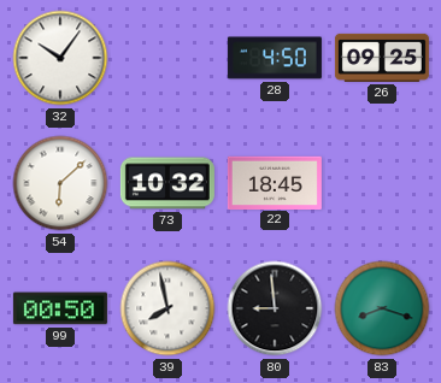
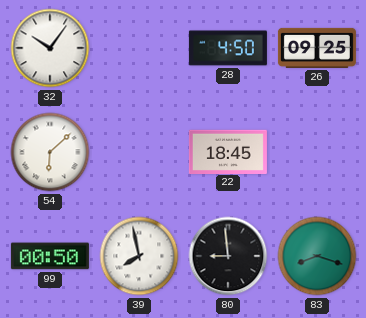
73: 10:32 -> none
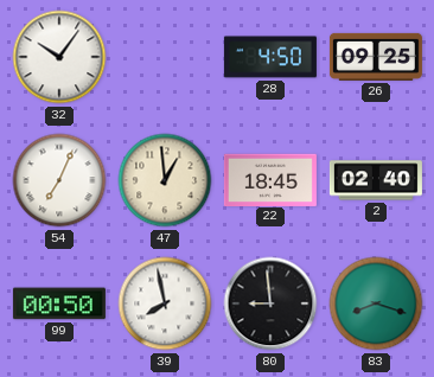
54: 6:08 -> 7:04
47: none -> 12:59
2: none -> 02:40
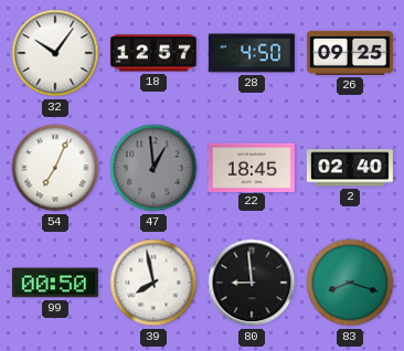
18: none -> 12:57
47 dial: cream -> grey
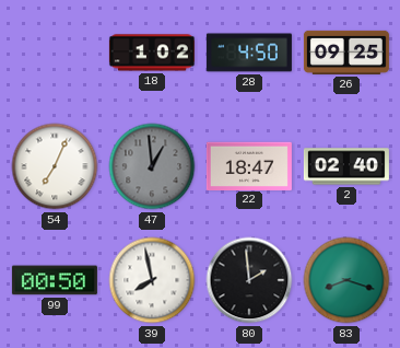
32: 10:06 -> none
18: 12:57 -> 1:02
22: 18:45 -> 18:47
80: 8:59 -> 1:59
